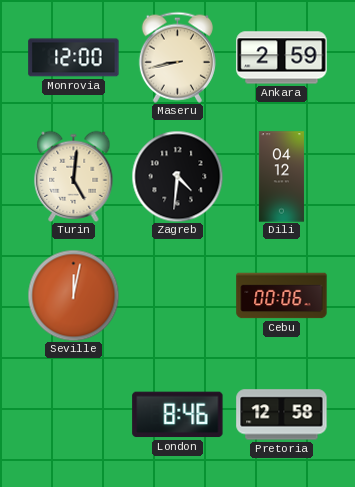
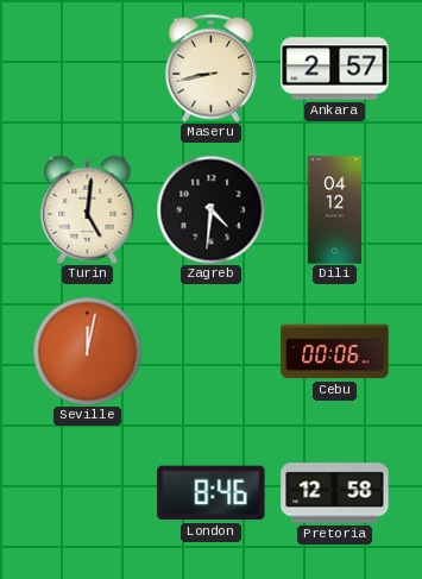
Monrovia: 12:00 -> none
Ankara: 2:59 -> 2:57
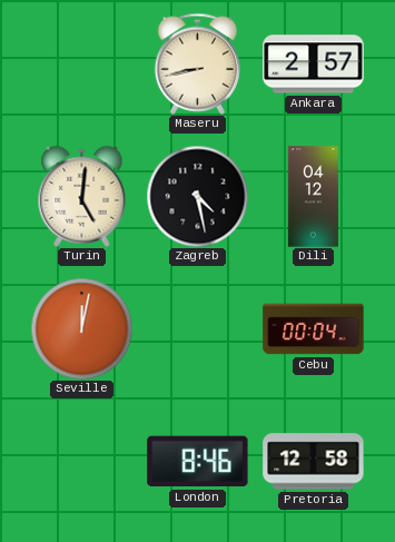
Zagreb: 4:31 -> 4:28
Cebu: 00:06 -> 00:04
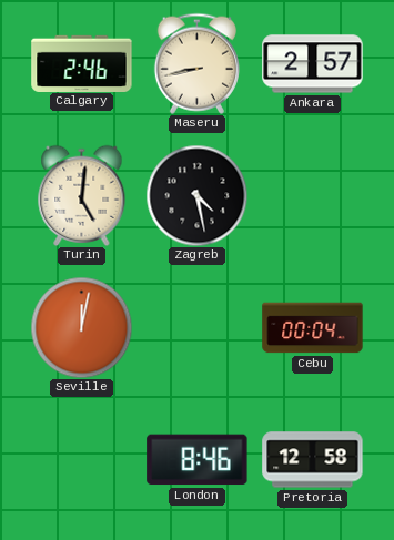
Calgary: none -> 2:46
Dili: 04:12 -> none
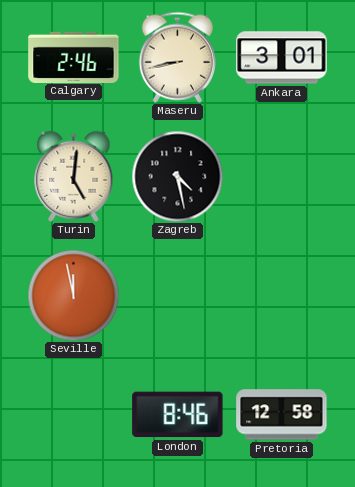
Ankara: 2:57 -> 3:01
Seville: 12:02 -> 11:58
Cebu: 00:04 -> none
